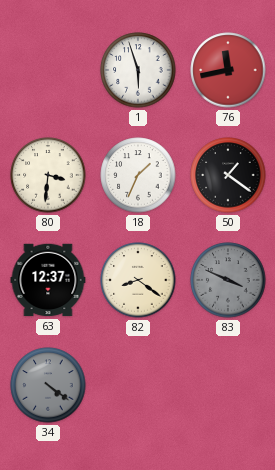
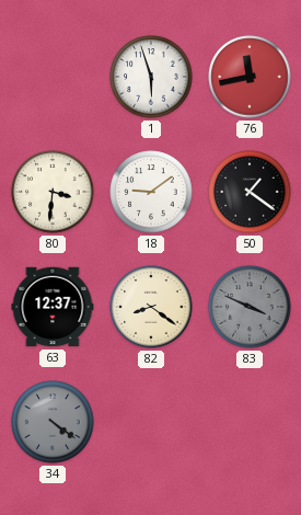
18: 1:34 -> 9:09
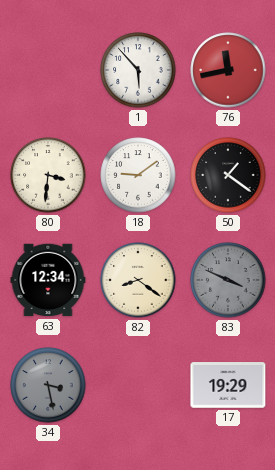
1: 5:57 -> 5:53
63: 12:37 -> 12:34
34: 4:21 -> 3:28
17: none -> 19:29
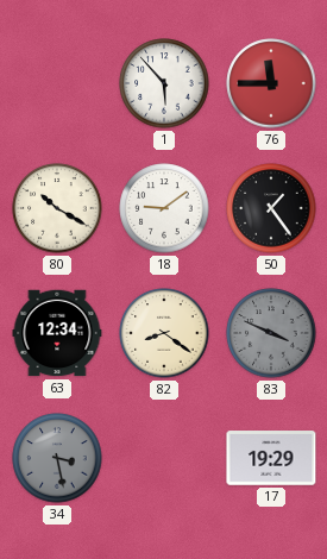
76: 11:43 -> 11:45
80: 3:31 -> 10:20
50: 1:21 -> 1:24
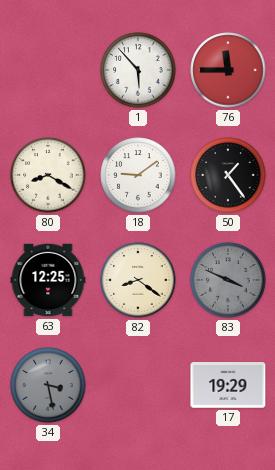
80: 10:20 -> 8:20
63: 12:34 -> 12:25
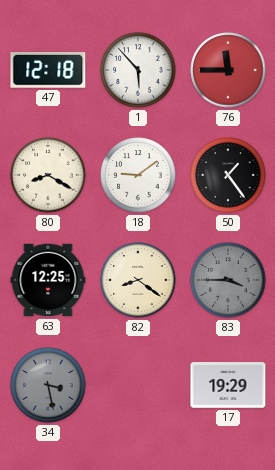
47: none -> 12:18
83: 3:49 -> 3:45
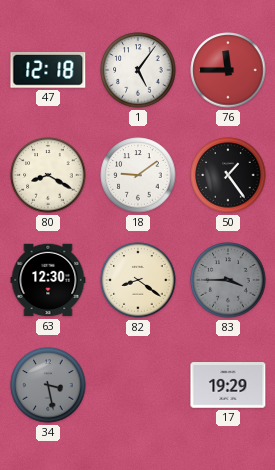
1: 5:53 -> 5:06
63: 12:25 -> 12:30
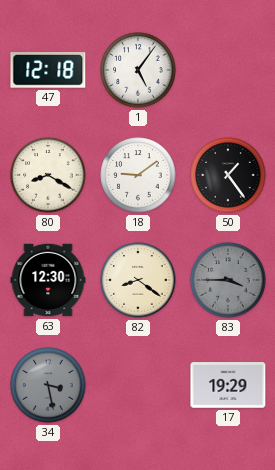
76: 11:45 -> none
